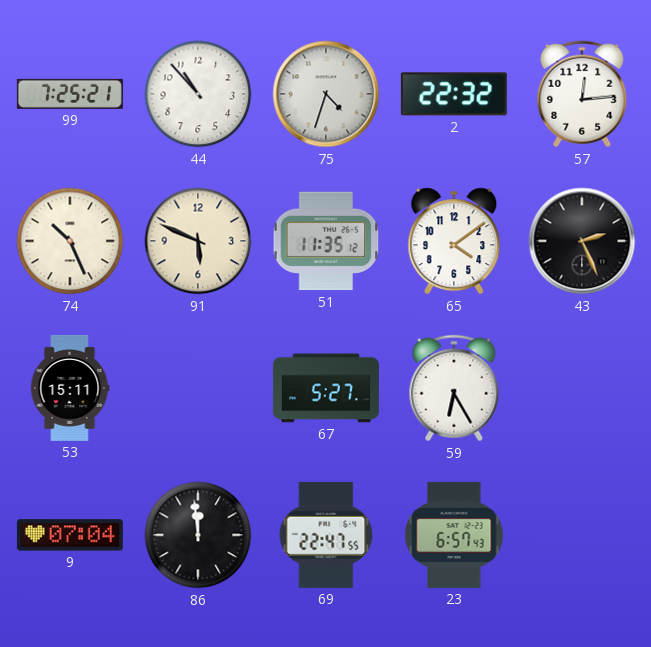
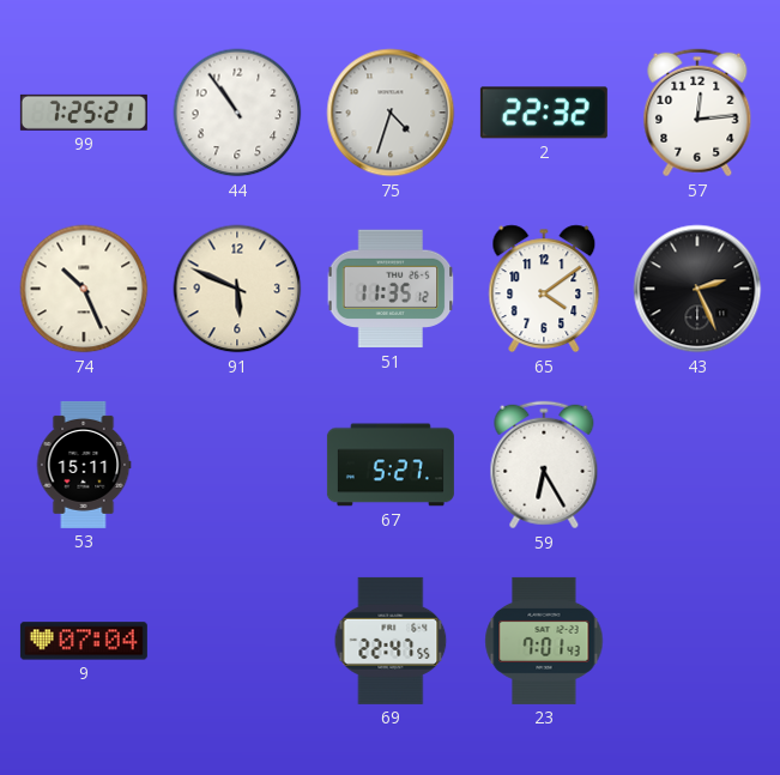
44: 10:53 -> 10:54
86: 11:59 -> none
23: 6:57 -> 7:01
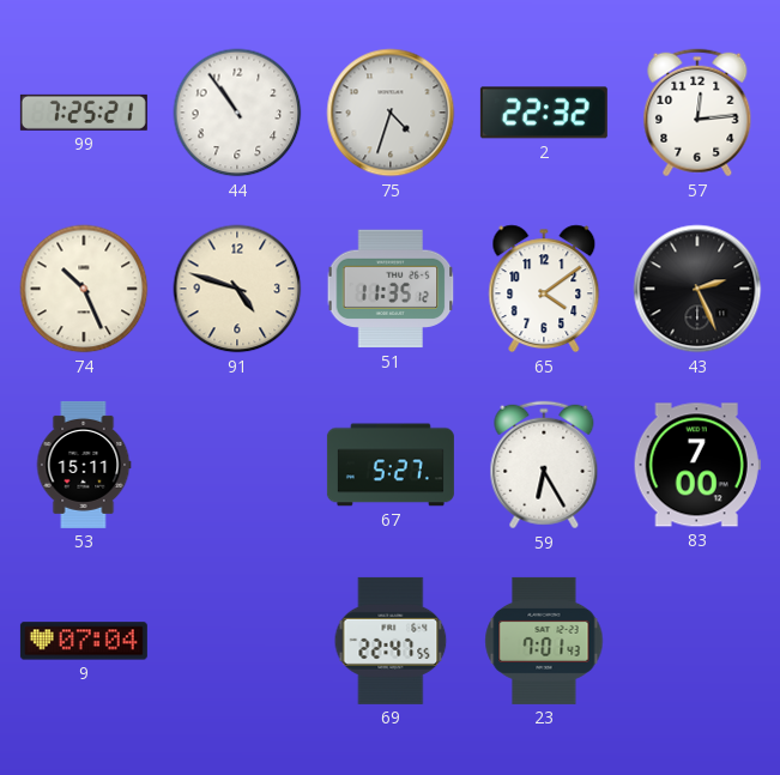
91: 5:49 -> 4:48
83: none -> 7:00
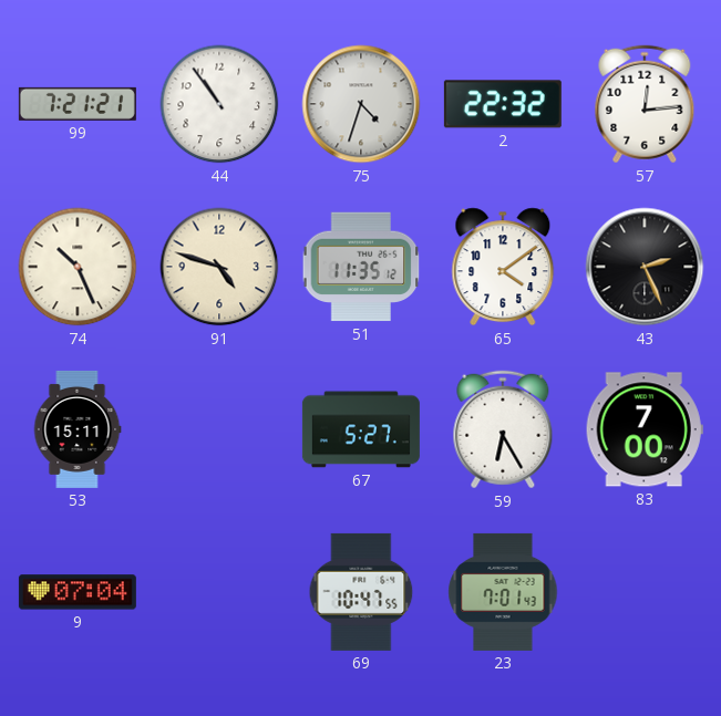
99: 7:25 -> 7:21
69: 22:47 -> 10:47
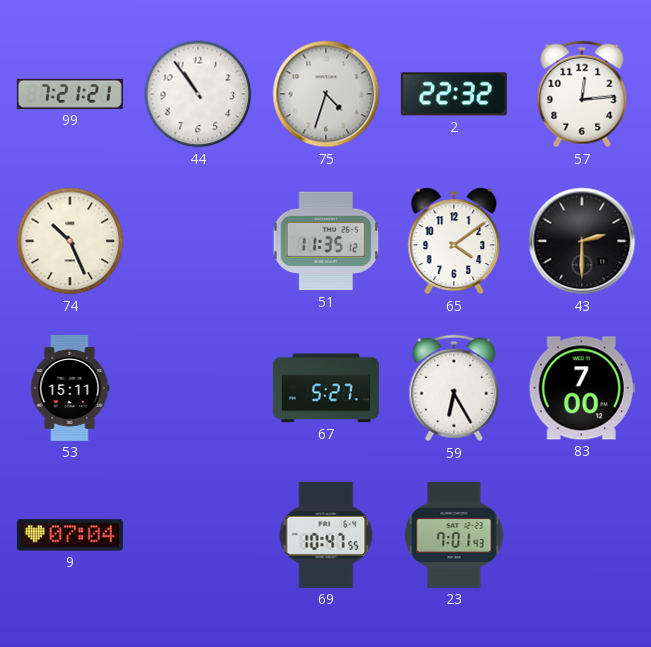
91: 4:48 -> none
43: 2:26 -> 2:30
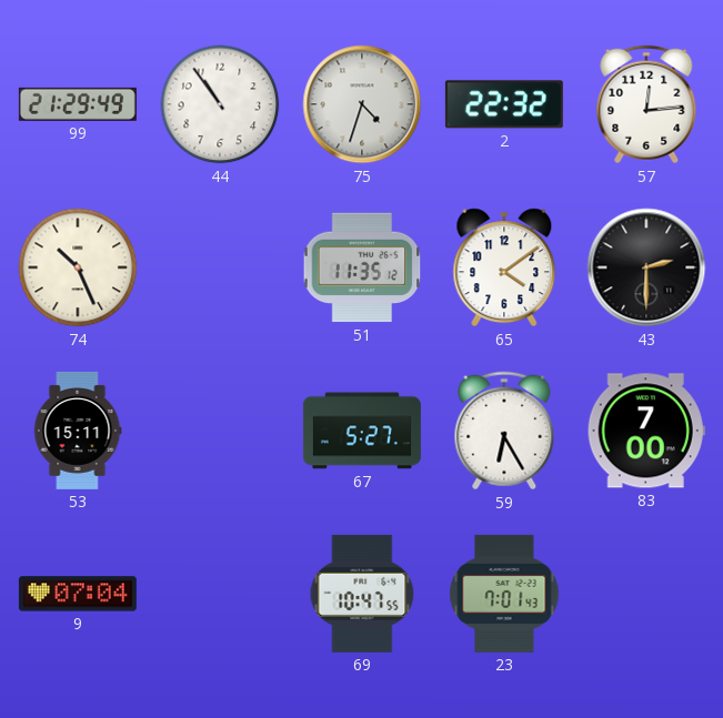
99: 7:21 -> 21:29
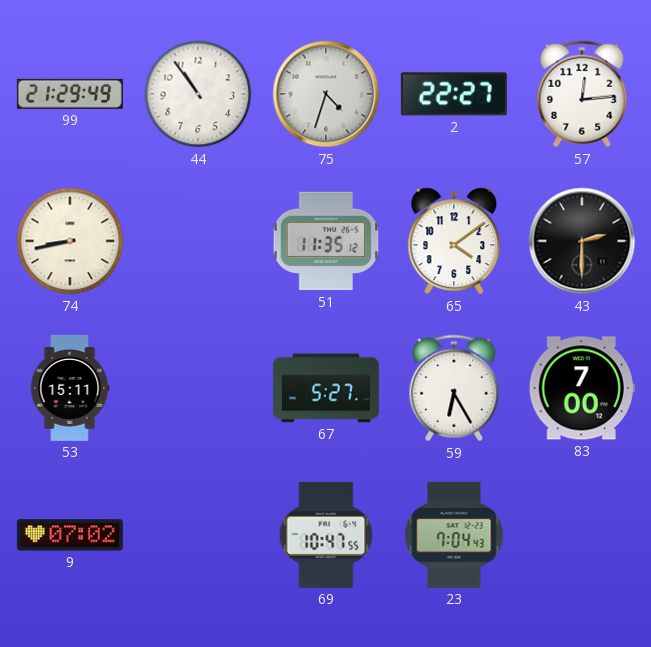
2: 22:32 -> 22:27
74: 10:26 -> 8:43
9: 07:04 -> 07:02
23: 7:01 -> 7:04
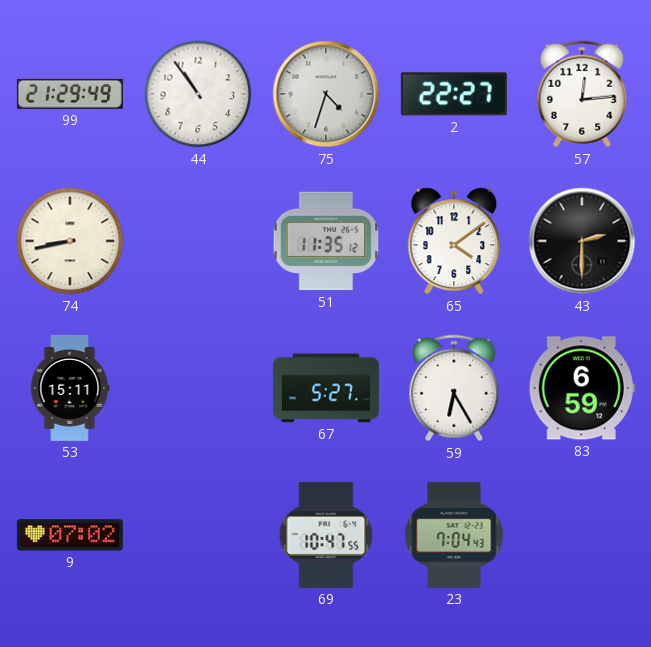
83: 7:00 -> 6:59
